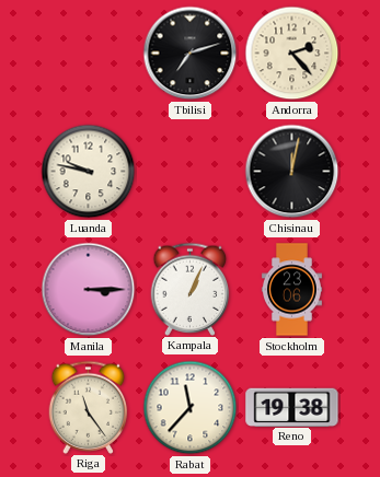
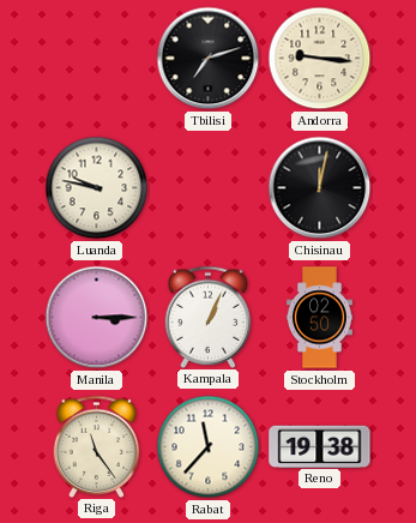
Andorra: 2:23 -> 9:16
Stockholm: 23:06 -> 02:50
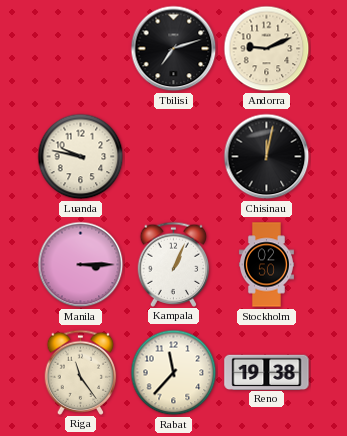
Andorra: 9:16 -> 9:11
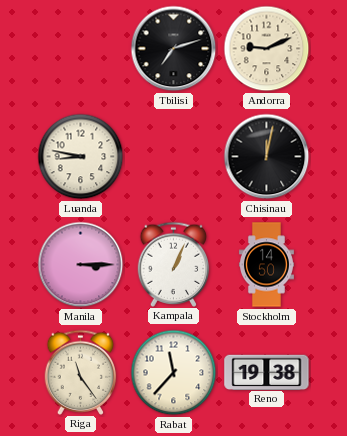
Luanda: 9:47 -> 8:47
Stockholm: 02:50 -> 14:50
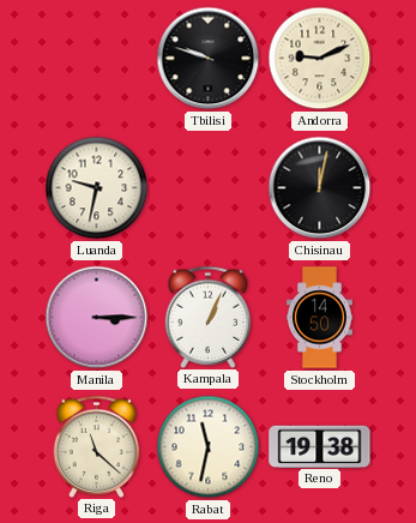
Tbilisi: 7:12 -> 9:48
Luanda: 8:47 -> 9:32
Riga: 11:24 -> 11:22
Rabat: 11:37 -> 11:32
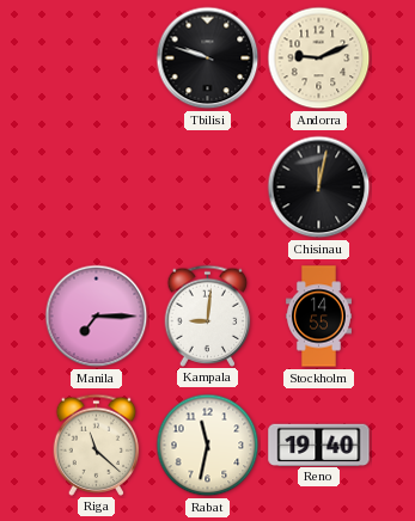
Luanda: 9:32 -> none
Manila: 3:15 -> 7:15
Kampala: 1:04 -> 9:01
Stockholm: 14:50 -> 14:55
Reno: 19:38 -> 19:40
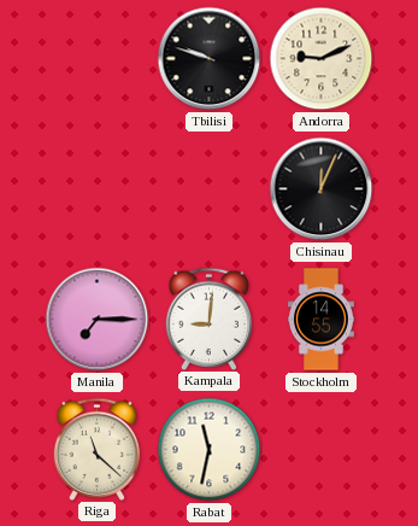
Chisinau: 12:02 -> 12:04
Reno: 19:40 -> none
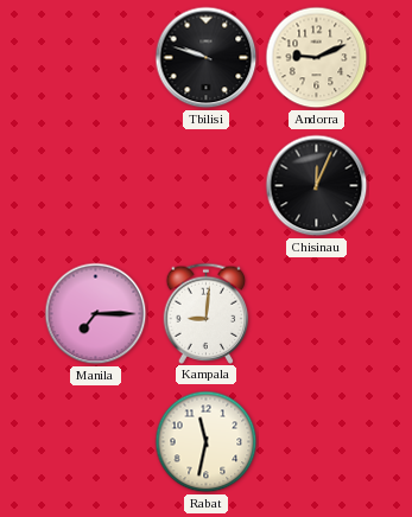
Stockholm: 14:55 -> none
Riga: 11:22 -> none
